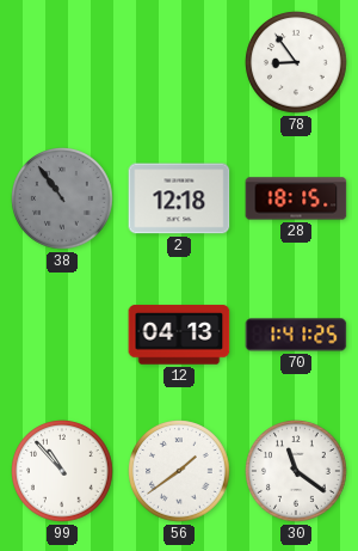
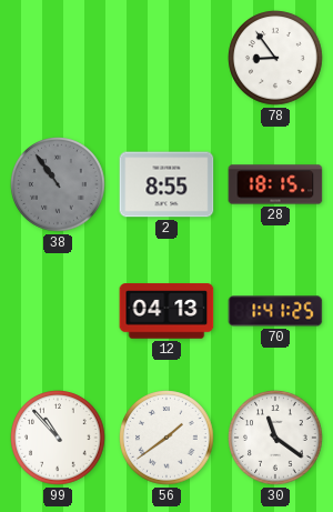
2: 12:18 -> 8:55
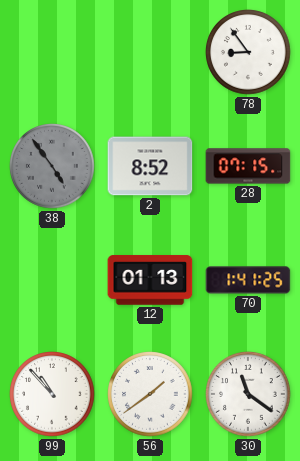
38: 10:54 -> 4:54
2: 8:55 -> 8:52
28: 18:15 -> 07:15
12: 04:13 -> 01:13
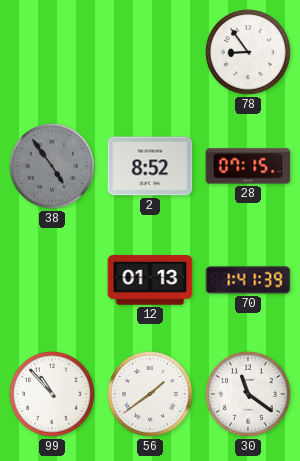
70: 1:41:25 -> 1:41:39
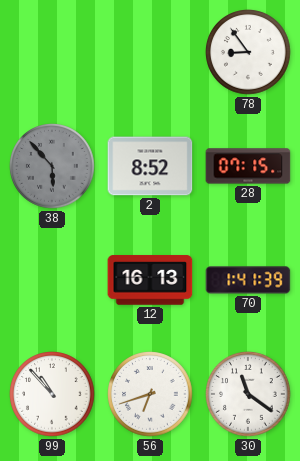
38: 4:54 -> 5:53
12: 01:13 -> 16:13
56: 1:39 -> 6:42
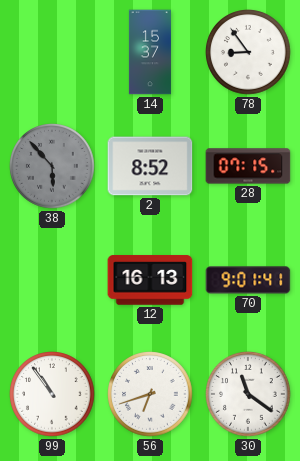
14: none -> 15:37
70: 1:41 -> 9:01
99: 10:53 -> 10:54
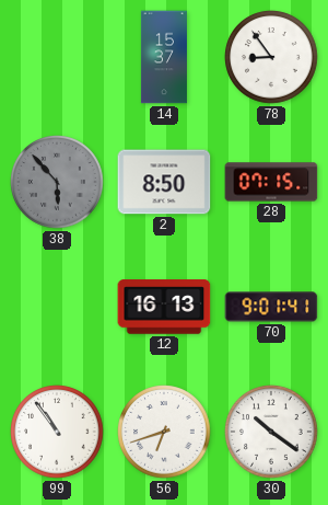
2: 8:52 -> 8:50
30: 11:21 -> 10:21
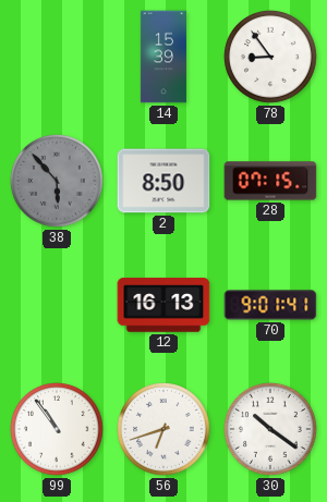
14: 15:37 -> 15:39
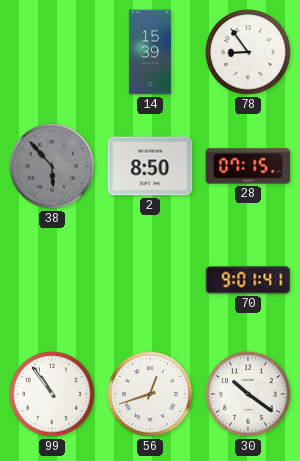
12: 16:13 -> none
56: 6:42 -> 12:42
